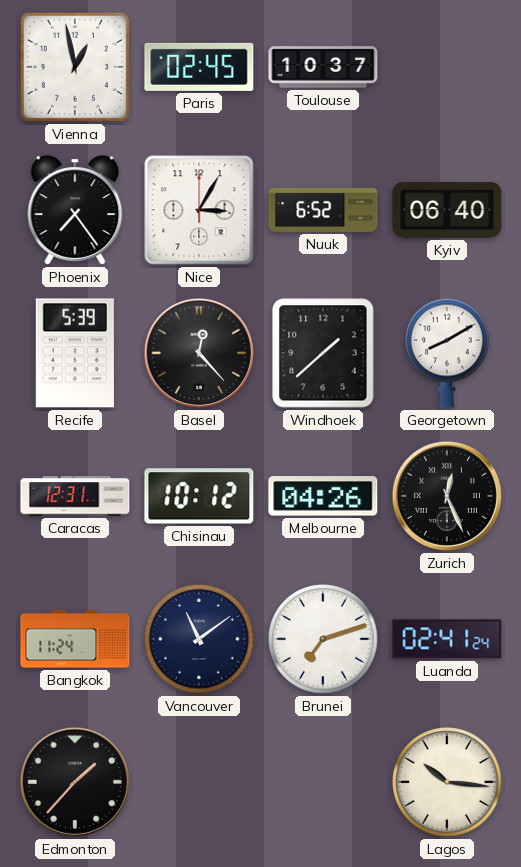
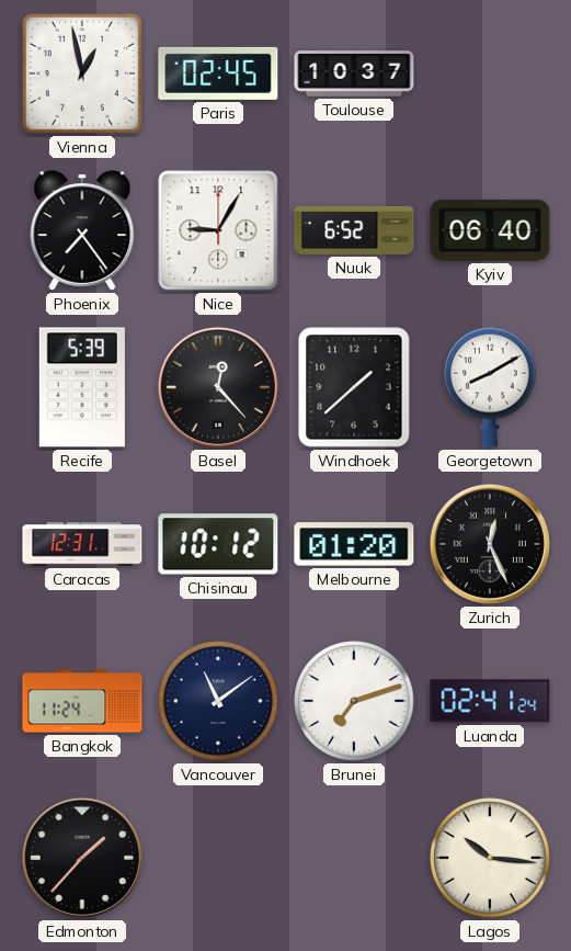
Nice: 3:05 -> 9:05
Melbourne: 04:26 -> 01:20
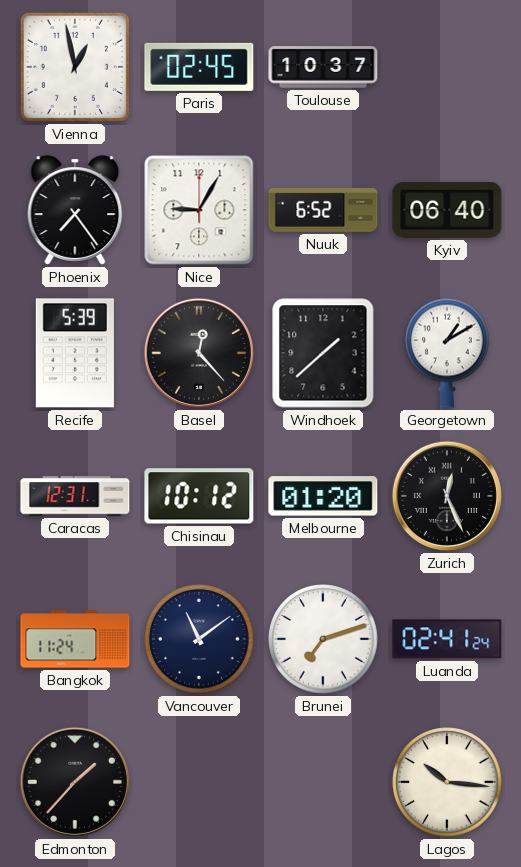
Georgetown: 8:10 -> 1:10
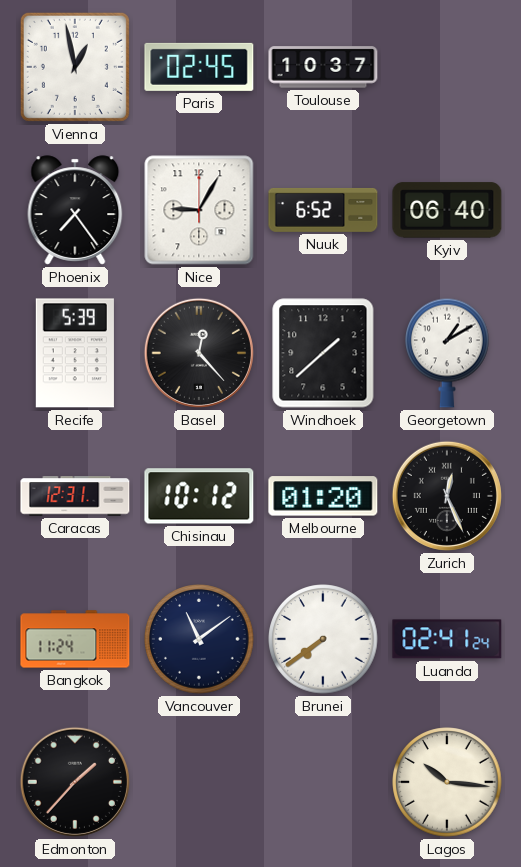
Brunei: 7:12 -> 7:39
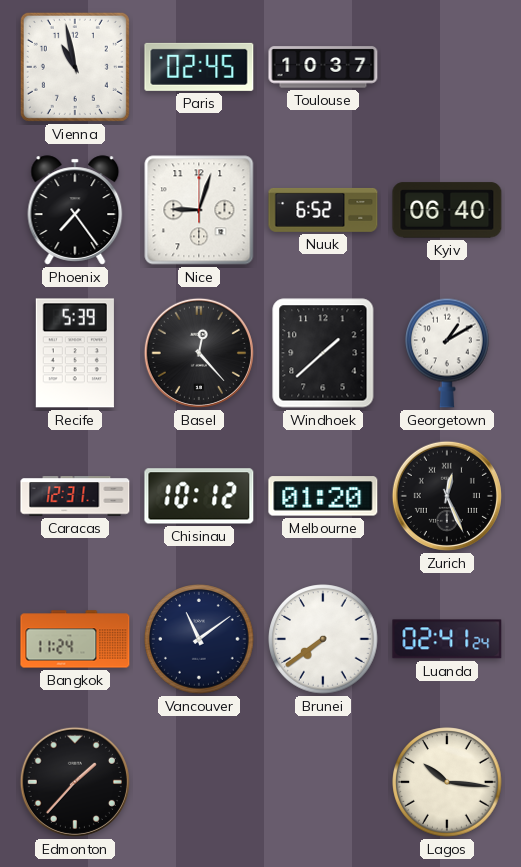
Vienna: 12:58 -> 10:58
Nice: 9:05 -> 9:03
